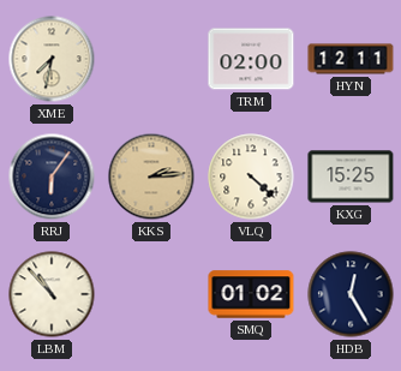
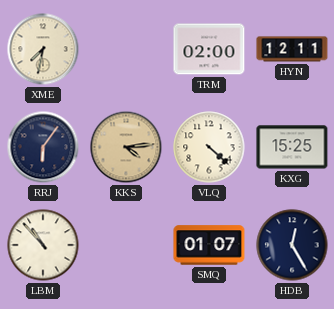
KKS: 2:14 -> 4:14
SMQ: 01:02 -> 01:07
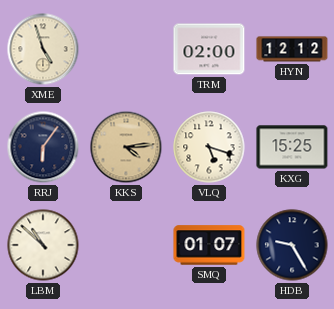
XME: 7:32 -> 4:57
HYN: 12:11 -> 12:12
VLQ: 4:22 -> 5:18
LBM: 10:53 -> 10:52
HDB: 12:25 -> 9:25
